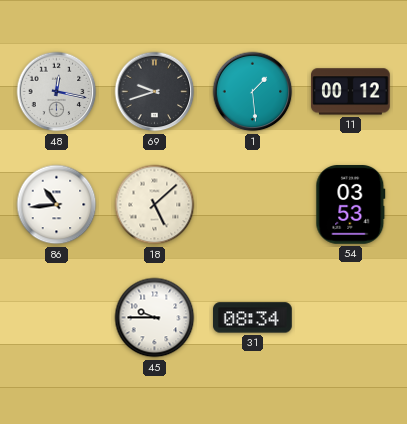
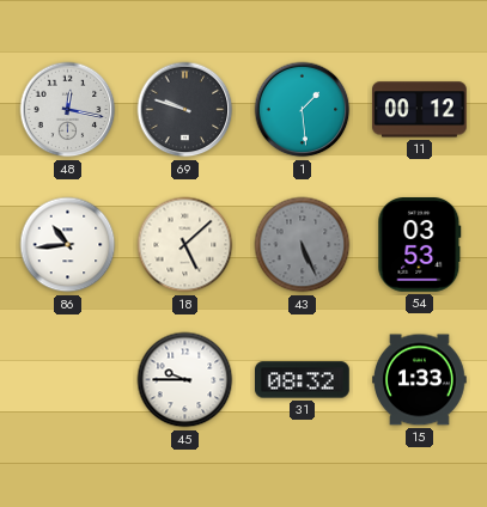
69: 9:42 -> 9:48
43: none -> 5:26
31: 08:34 -> 08:32
15: none -> 1:33
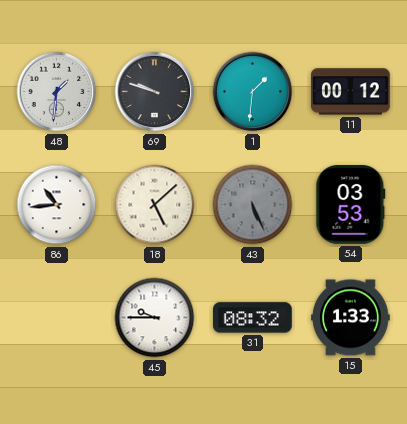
48: 12:17 -> 1:31
1: 1:29 -> 1:31
